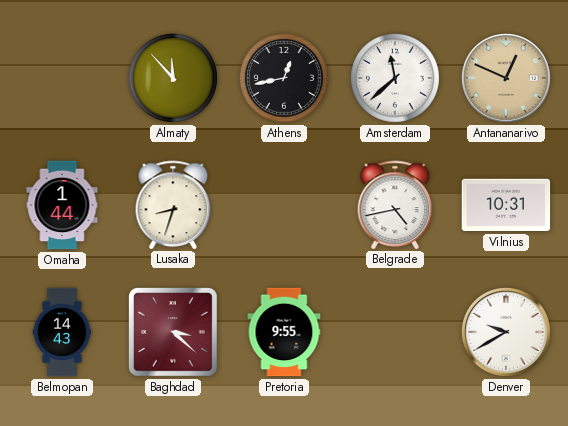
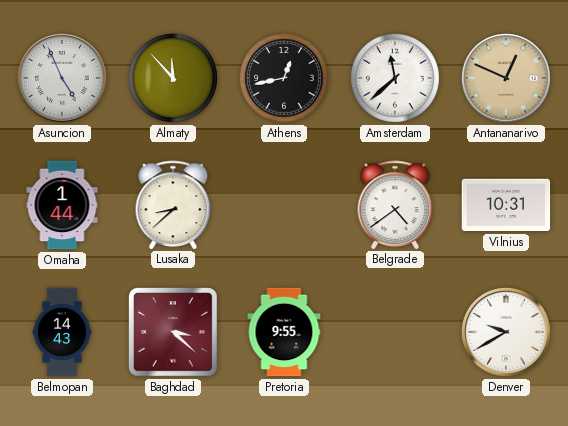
Asuncion: none -> 4:56
Lusaka: 8:33 -> 8:38
Belgrade: 4:43 -> 4:39
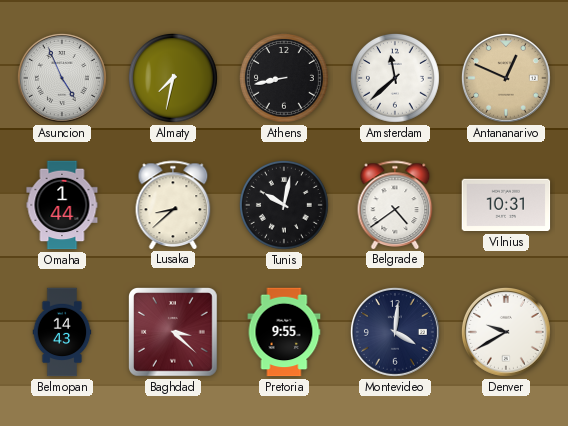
Almaty: 11:53 -> 7:32
Athens: 12:43 -> 8:43
Tunis: none -> 10:02
Montevideo: none -> 4:01
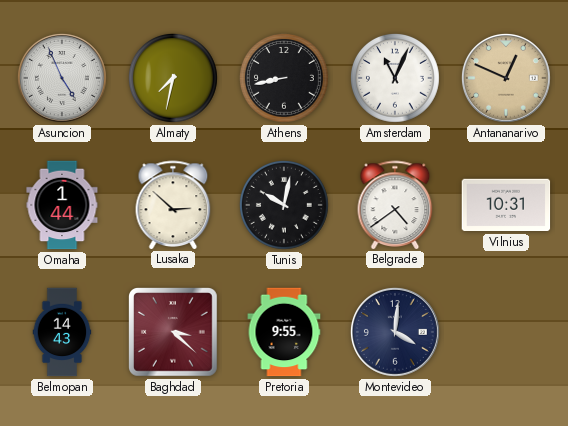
Amsterdam: 11:38 -> 11:04
Lusaka: 8:38 -> 2:52
Denver: 9:40 -> none
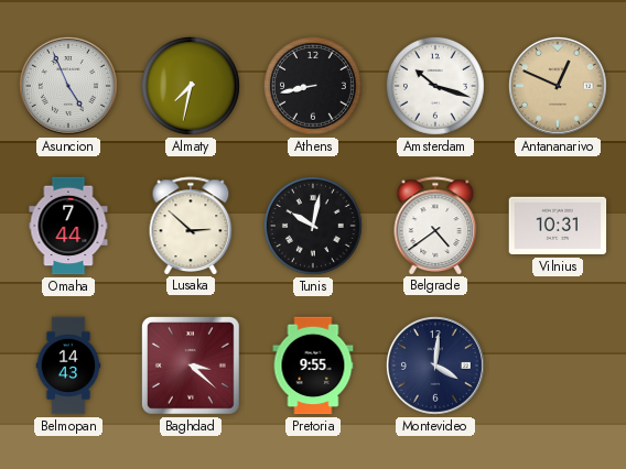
Amsterdam: 11:04 -> 10:18
Omaha: 1:44 -> 7:44
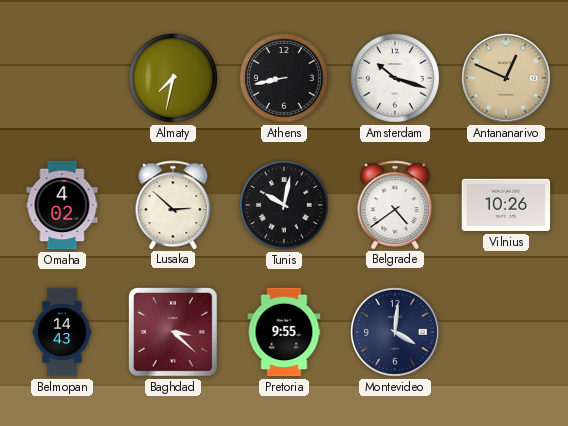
Asuncion: 4:56 -> none
Omaha: 7:44 -> 4:02
Vilnius: 10:31 -> 10:26
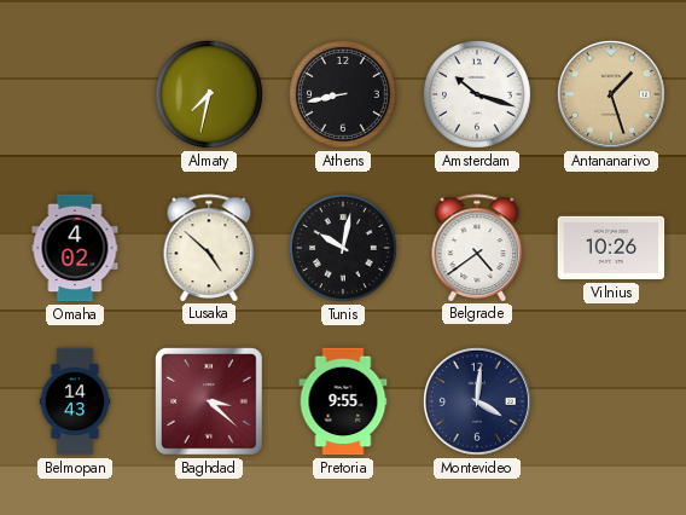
Antananarivo: 12:49 -> 1:27
Lusaka: 2:52 -> 4:52
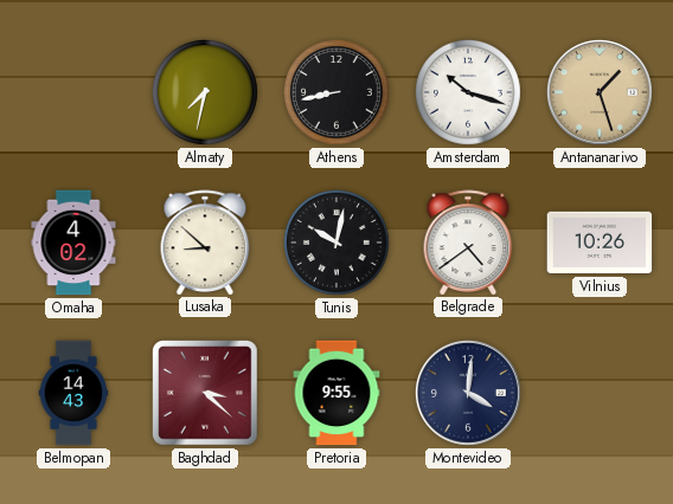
Lusaka: 4:52 -> 8:52
